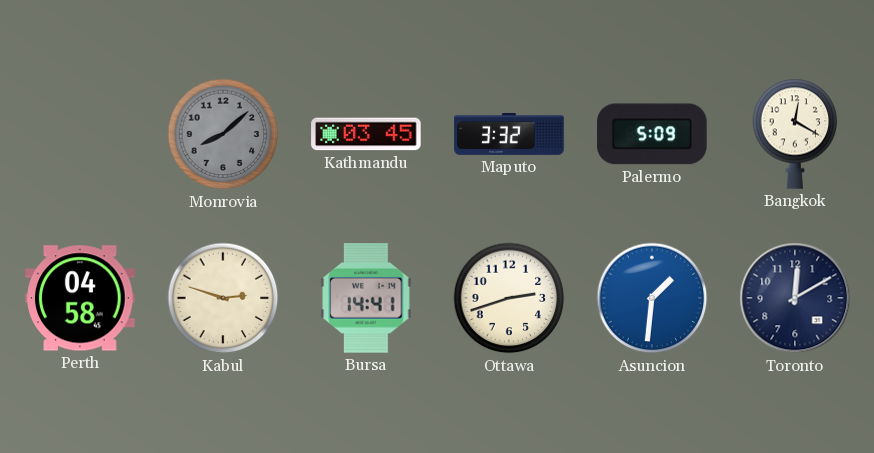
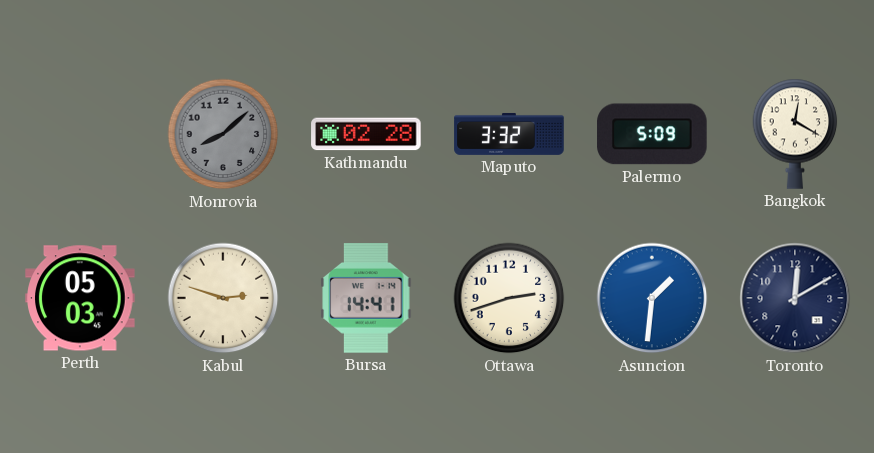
Kathmandu: 03:45 -> 02:28
Perth: 04:58 -> 05:03
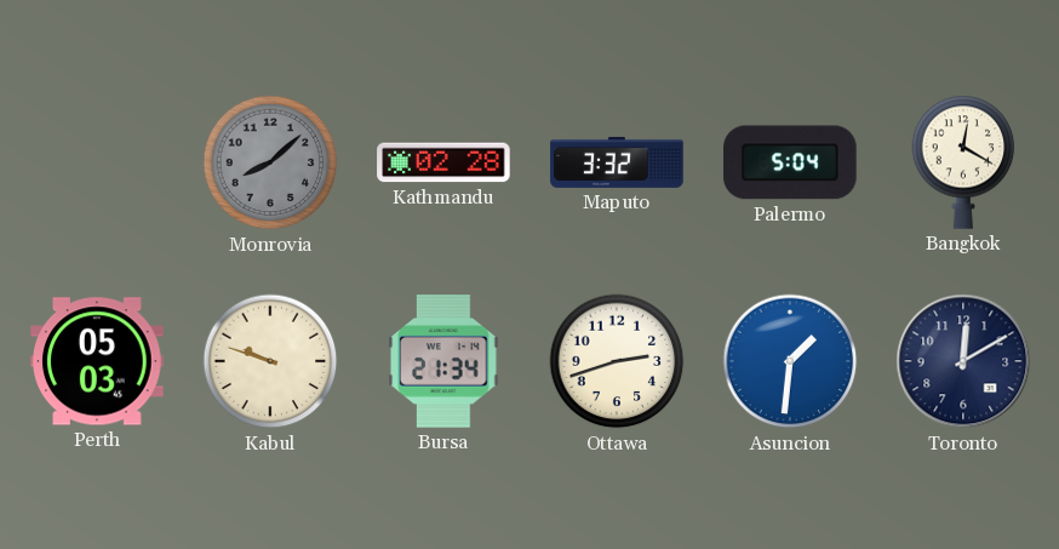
Palermo: 5:09 -> 5:04
Kabul: 2:48 -> 9:48
Bursa: 14:41 -> 21:34
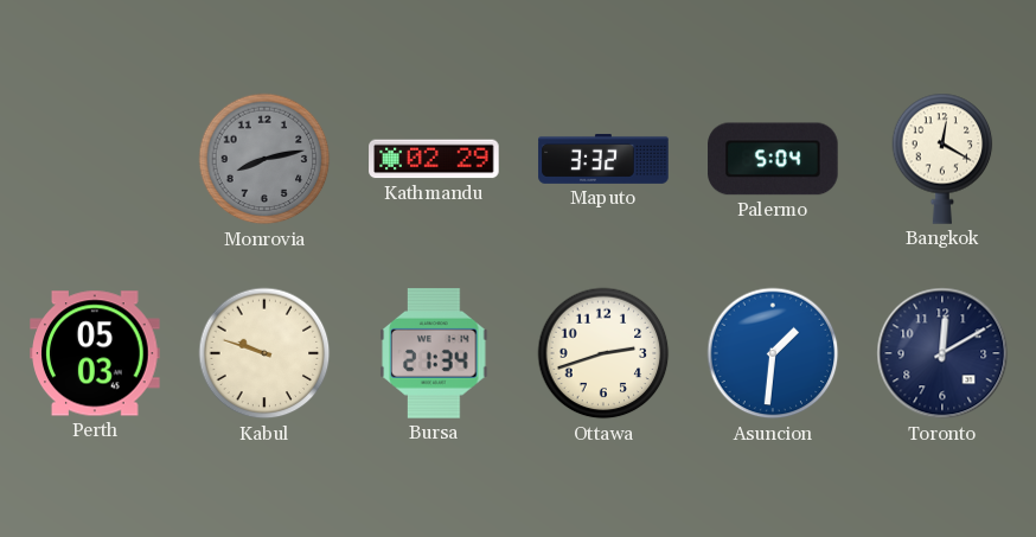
Monrovia: 8:08 -> 8:13
Kathmandu: 02:28 -> 02:29
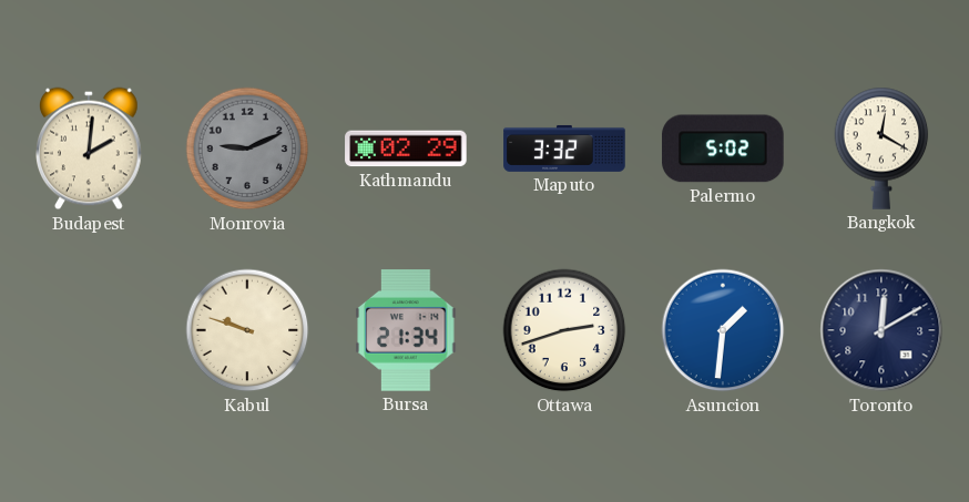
Budapest: none -> 2:01
Monrovia: 8:13 -> 9:11
Palermo: 5:04 -> 5:02
Perth: 05:03 -> none
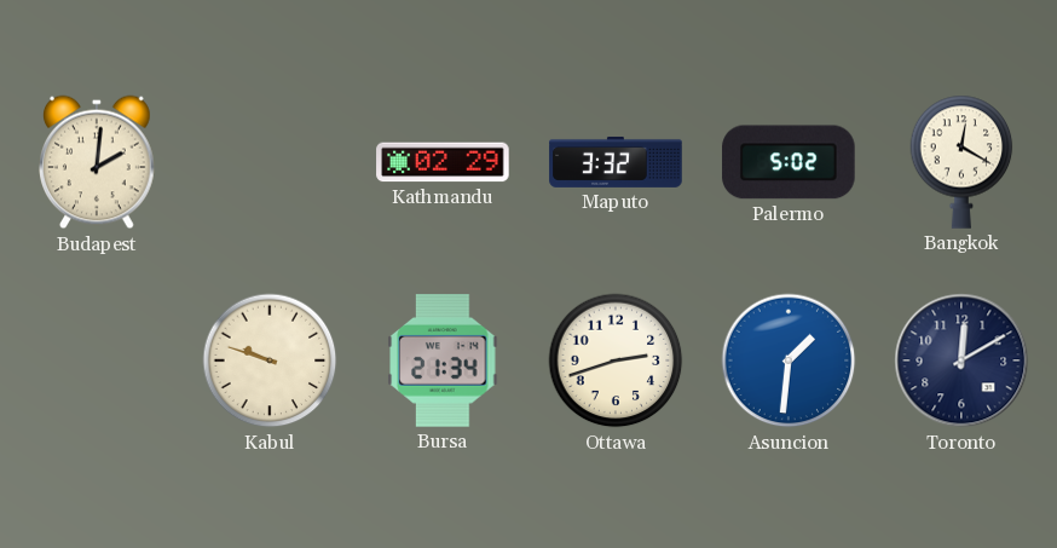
Monrovia: 9:11 -> none
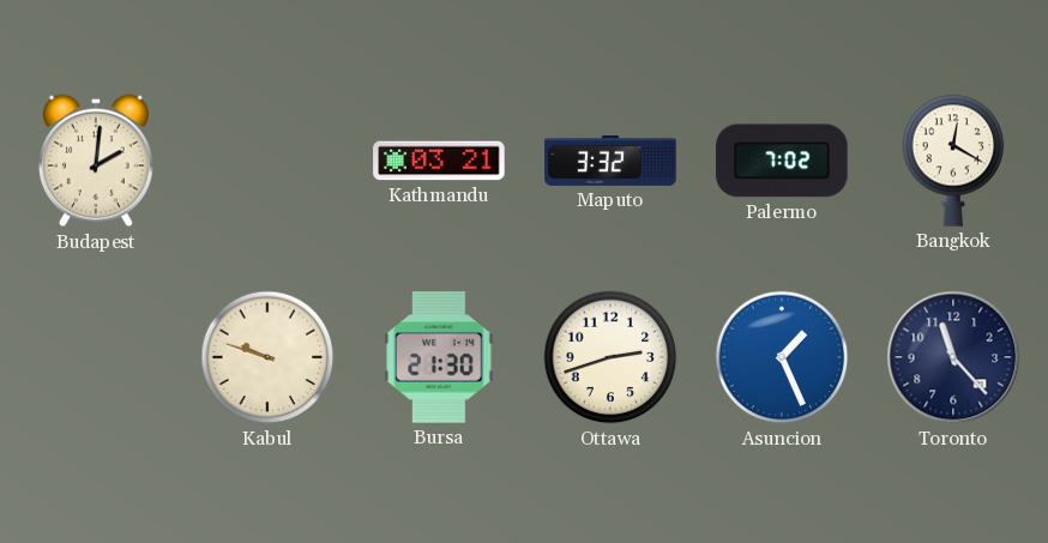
Kathmandu: 02:29 -> 03:21
Palermo: 5:02 -> 7:02
Bursa: 21:34 -> 21:30
Asuncion: 1:31 -> 1:26
Toronto: 12:10 -> 11:23
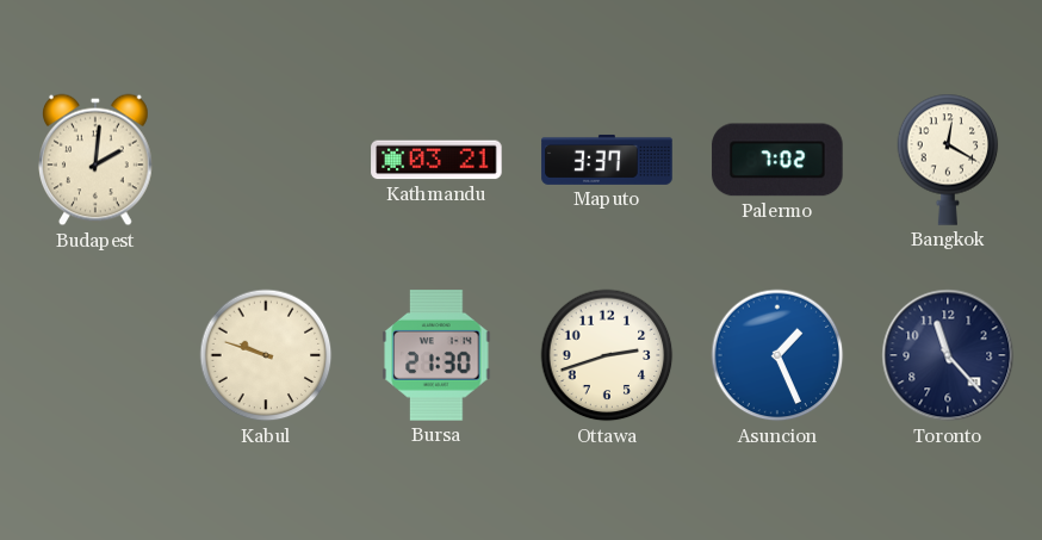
Maputo: 3:32 -> 3:37
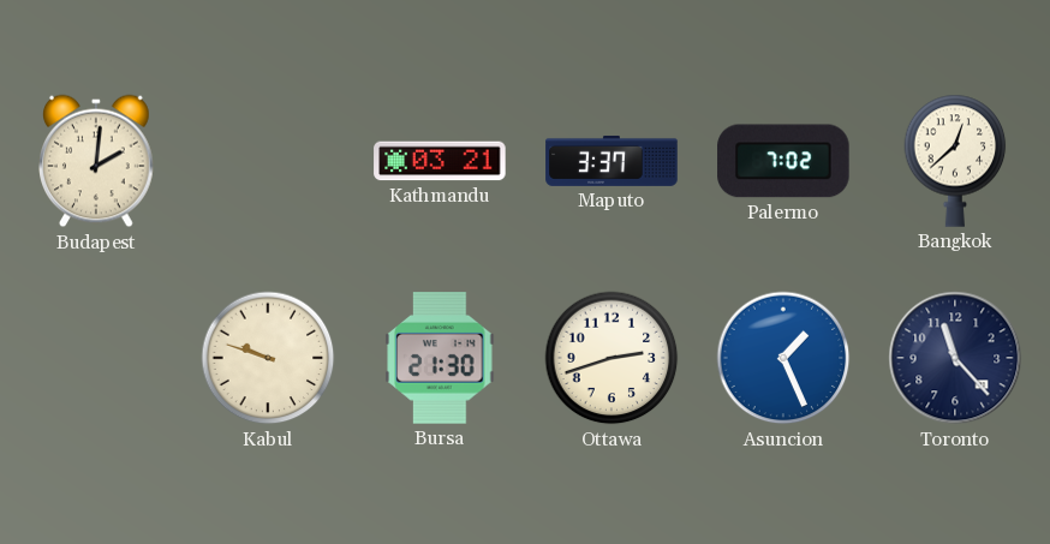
Bangkok: 12:20 -> 12:38
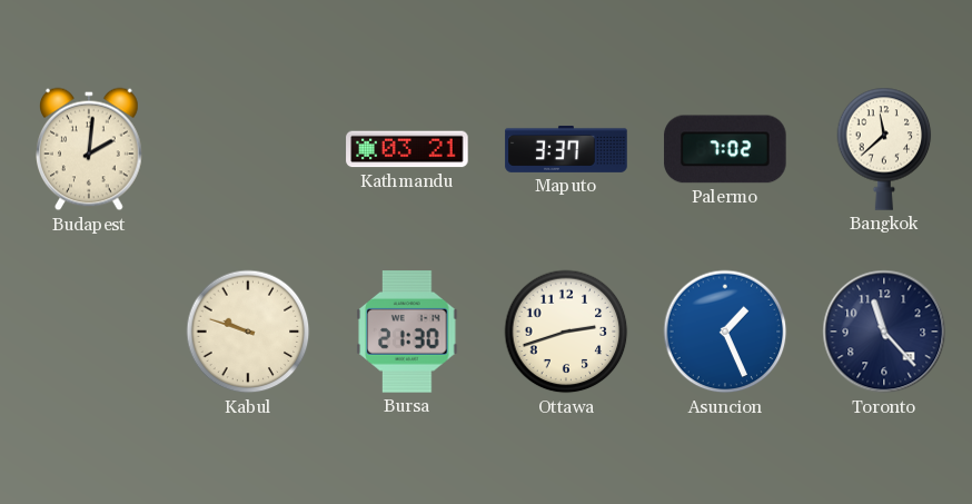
Bangkok: 12:38 -> 11:38
